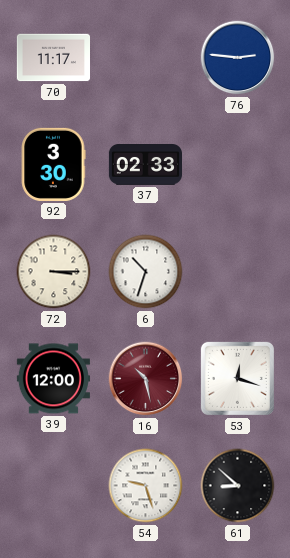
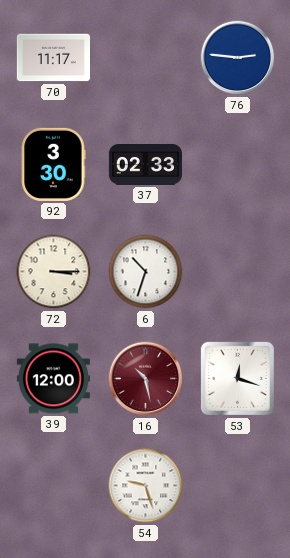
61: 8:52 -> none
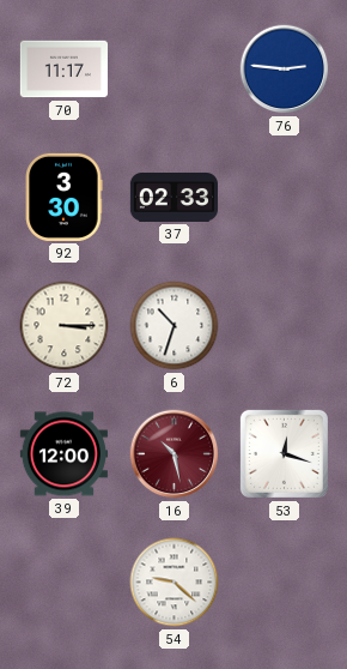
54: 9:27 -> 9:22
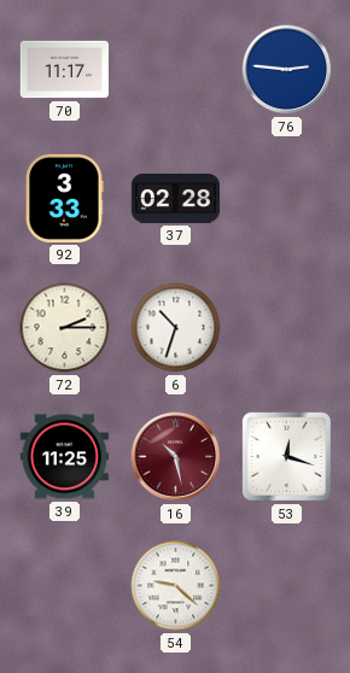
92: 3:30 -> 3:33
37: 02:33 -> 02:28
72: 3:15 -> 2:15
39: 12:00 -> 11:25
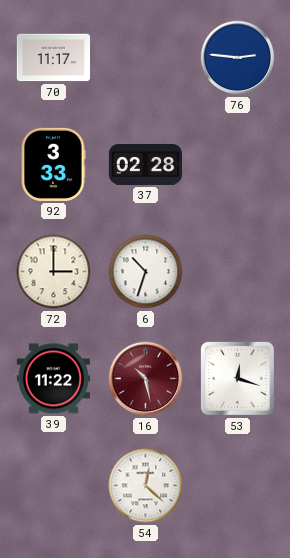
72: 2:15 -> 3:00
39: 11:25 -> 11:22
54: 9:22 -> 12:22
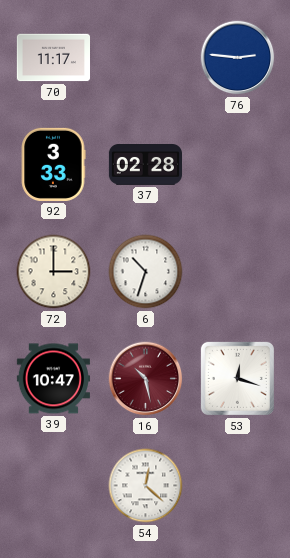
39: 11:22 -> 10:47
